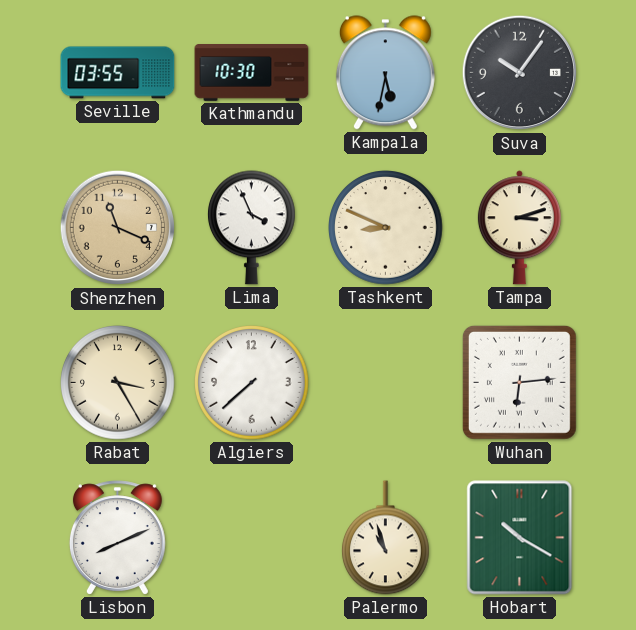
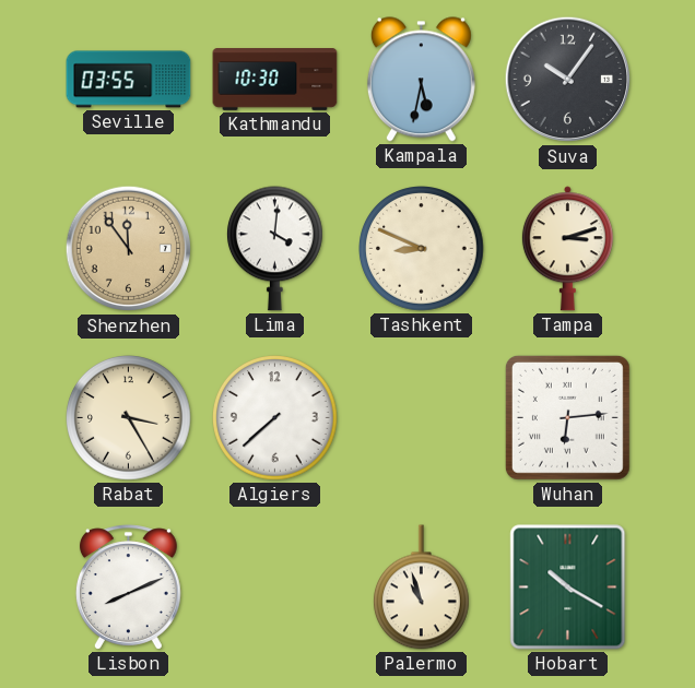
Shenzhen: 11:19 -> 11:54
Lima: 3:56 -> 4:01
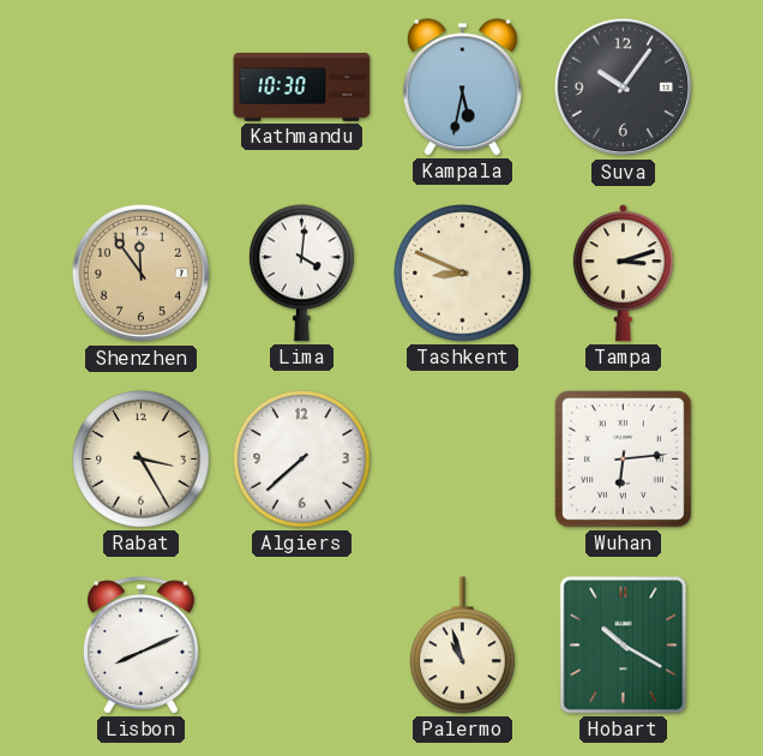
Seville: 03:55 -> none
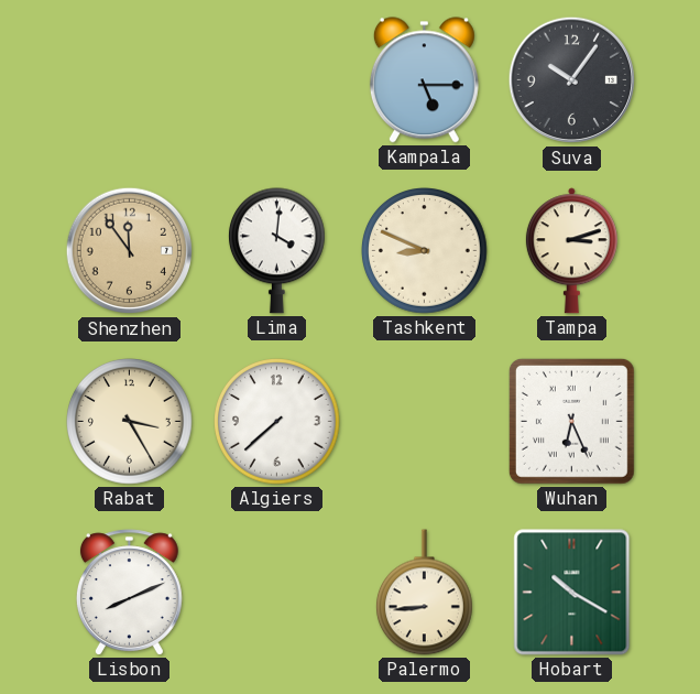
Kathmandu: 10:30 -> none
Kampala: 5:32 -> 5:15
Wuhan: 6:14 -> 6:26
Palermo: 10:57 -> 8:44
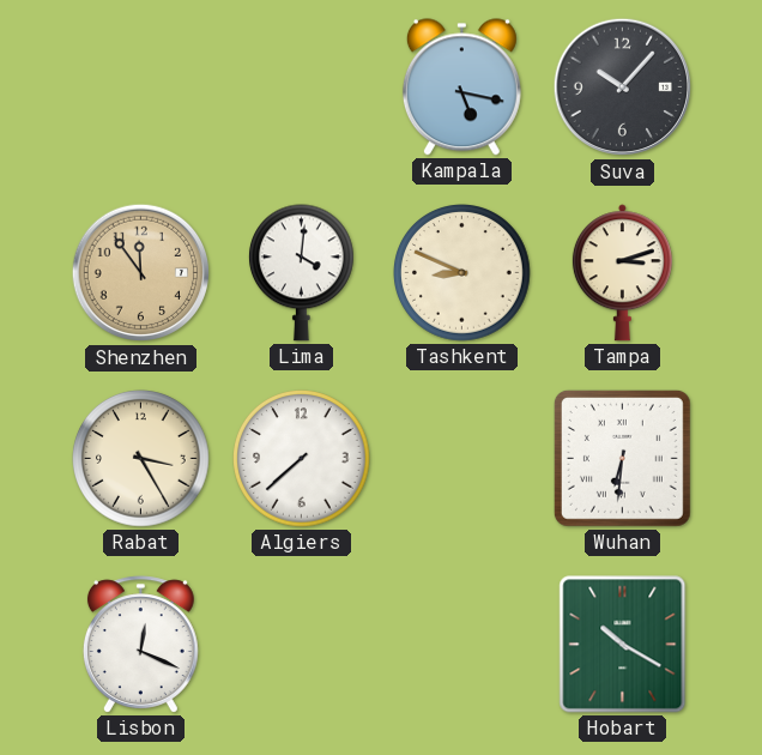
Kampala: 5:15 -> 5:17
Suva: 10:06 -> 10:07
Wuhan: 6:26 -> 6:31
Lisbon: 8:11 -> 12:19
Palermo: 8:44 -> none
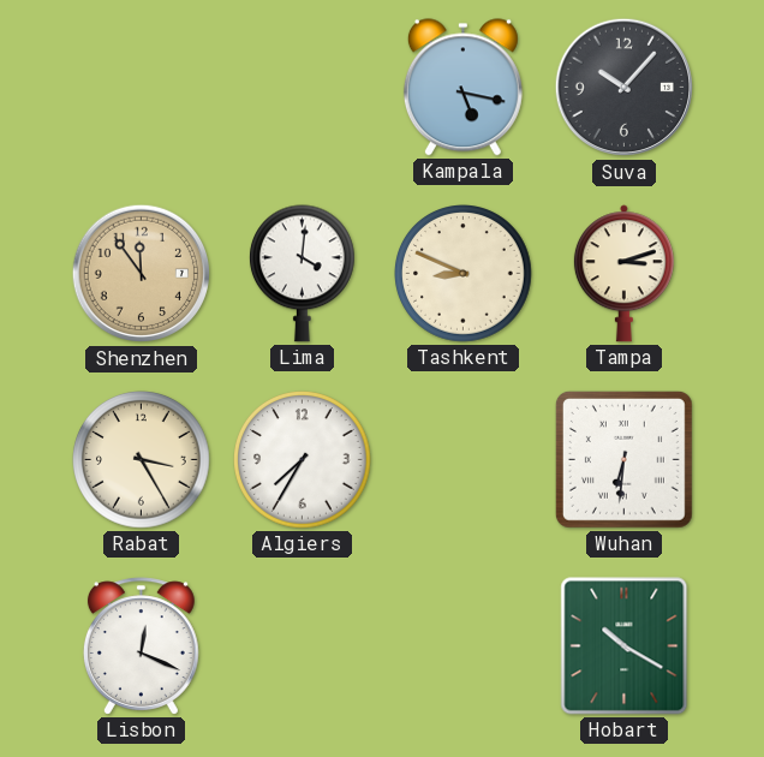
Algiers: 7:38 -> 7:35
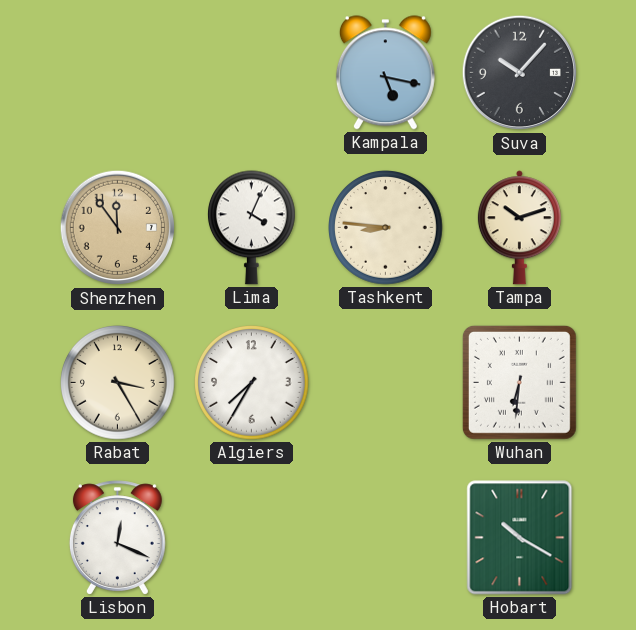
Lima: 4:01 -> 4:04
Tashkent: 8:49 -> 8:46
Tampa: 3:12 -> 10:12
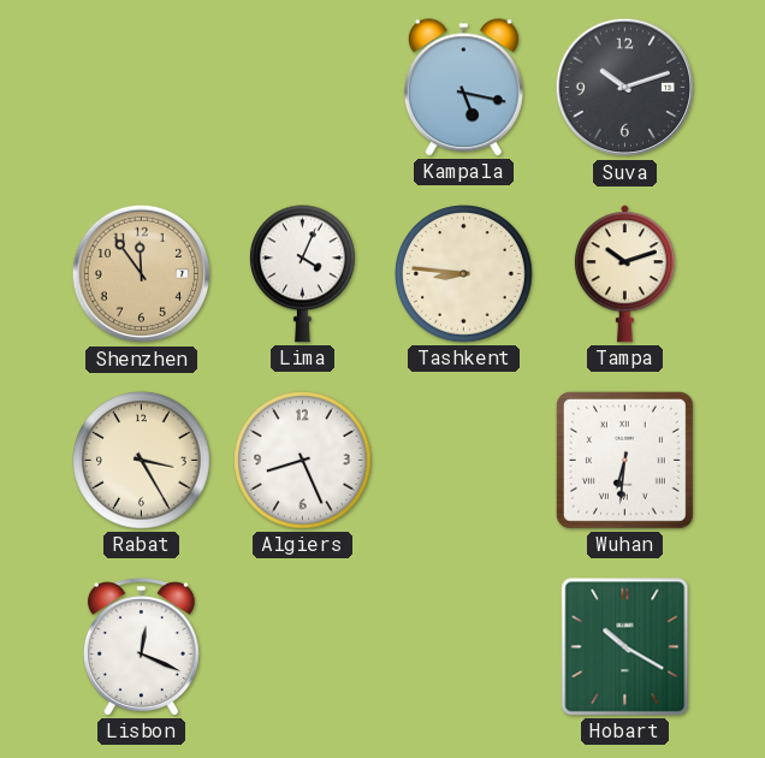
Suva: 10:07 -> 10:12
Algiers: 7:35 -> 8:26
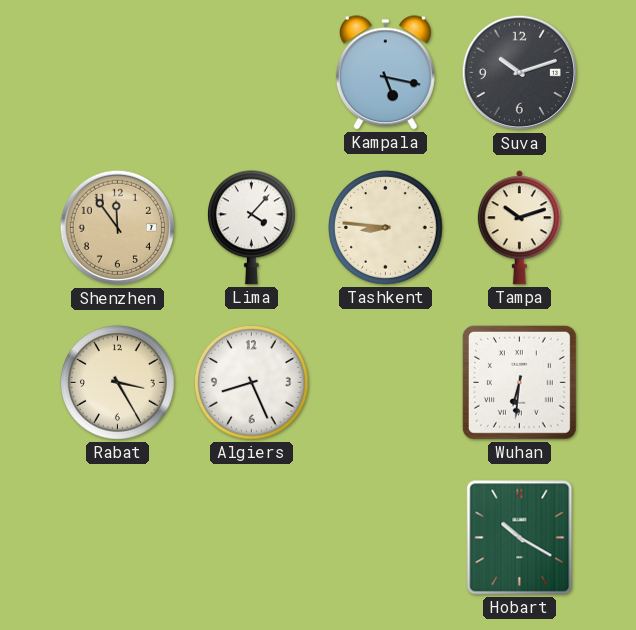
Lima: 4:04 -> 4:07
Lisbon: 12:19 -> none
